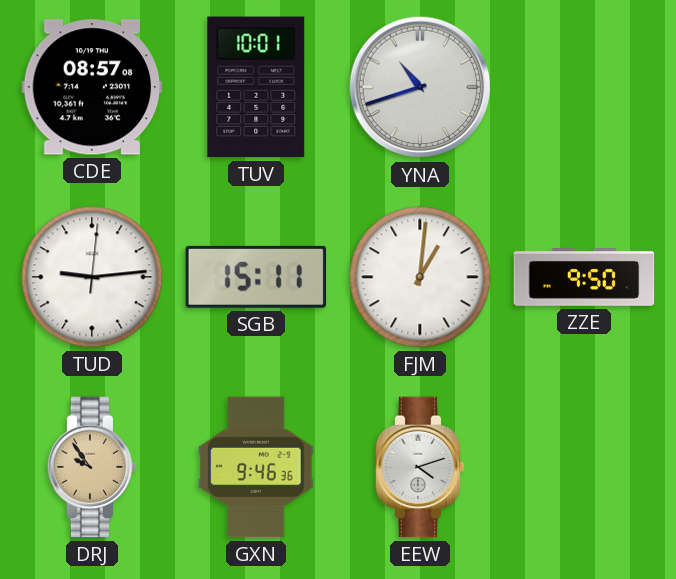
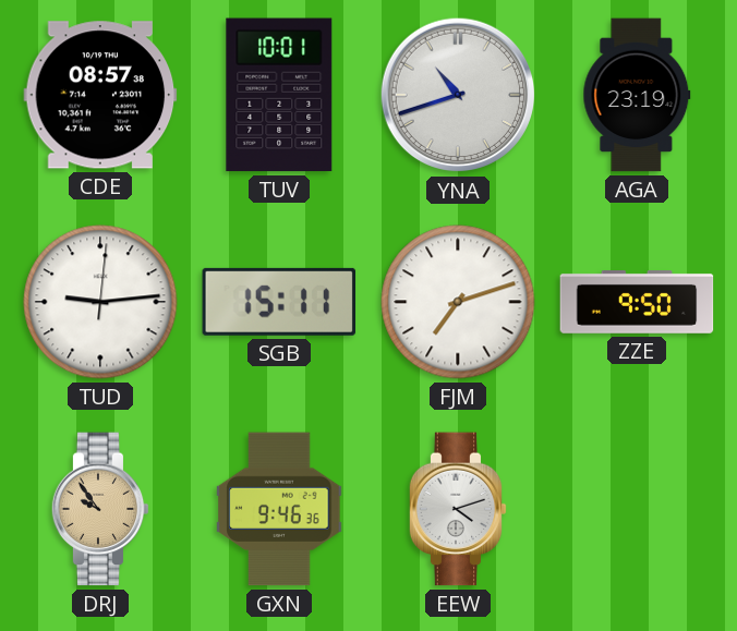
CDE: 08:57:08 -> 08:57:38
AGA: none -> 23:19
FJM: 1:01 -> 7:12
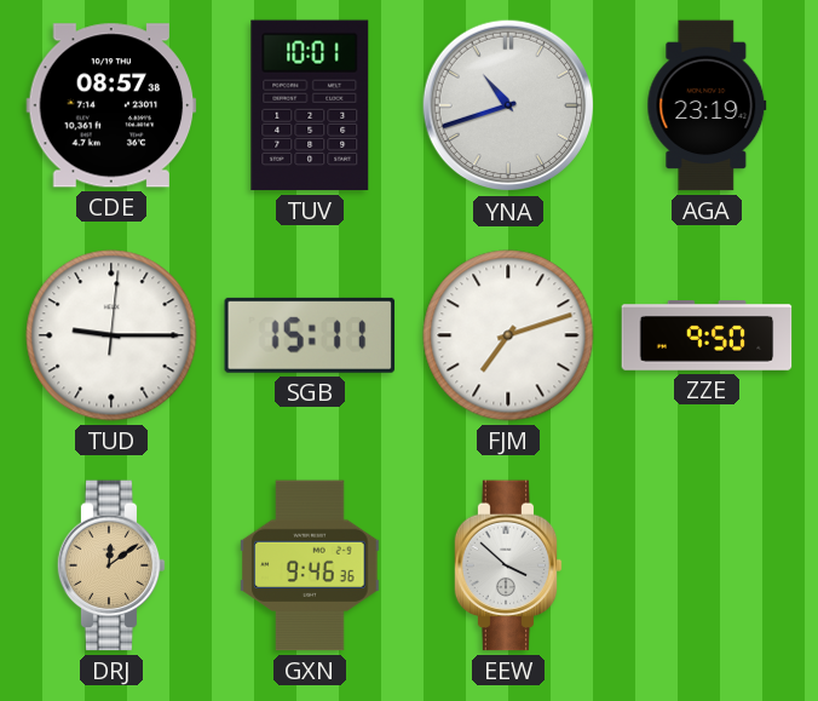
TUD: 9:14 -> 9:15
DRJ: 9:54 -> 12:09
EEW: 4:12 -> 3:52
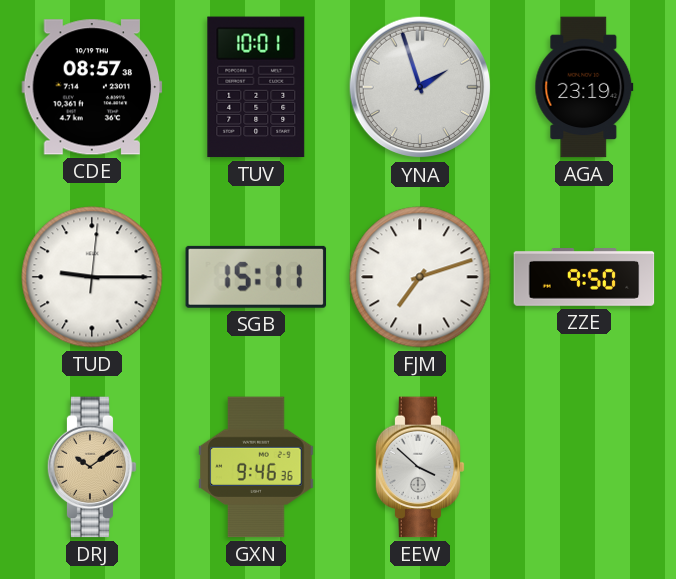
YNA: 10:42 -> 1:57
DRJ: 12:09 -> 10:09
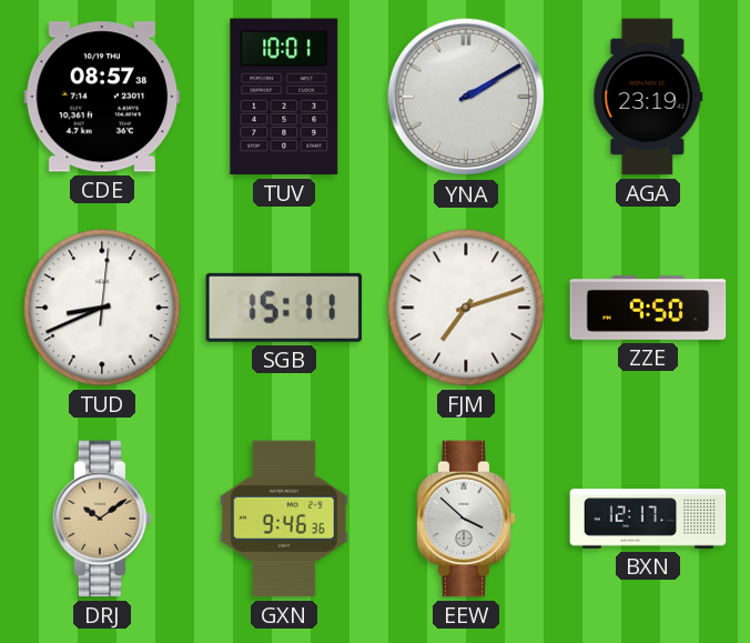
YNA: 1:57 -> 2:10
TUD: 9:15 -> 8:41
BXN: none -> 12:17
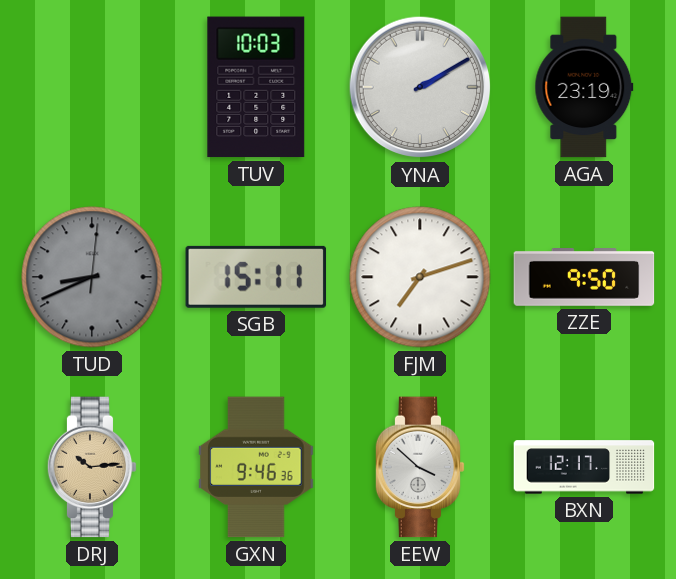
CDE: 08:57 -> none
TUV: 10:01 -> 10:03
TUD dial: white -> grey
DRJ: 10:09 -> 10:14
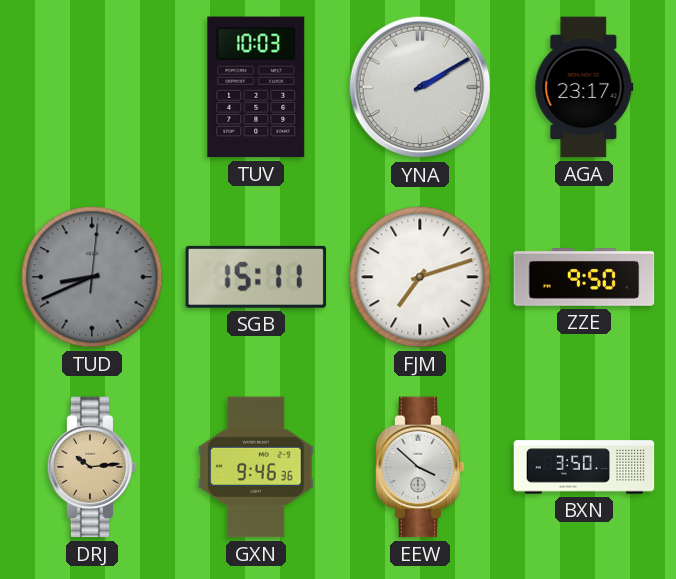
AGA: 23:19 -> 23:17
BXN: 12:17 -> 3:50
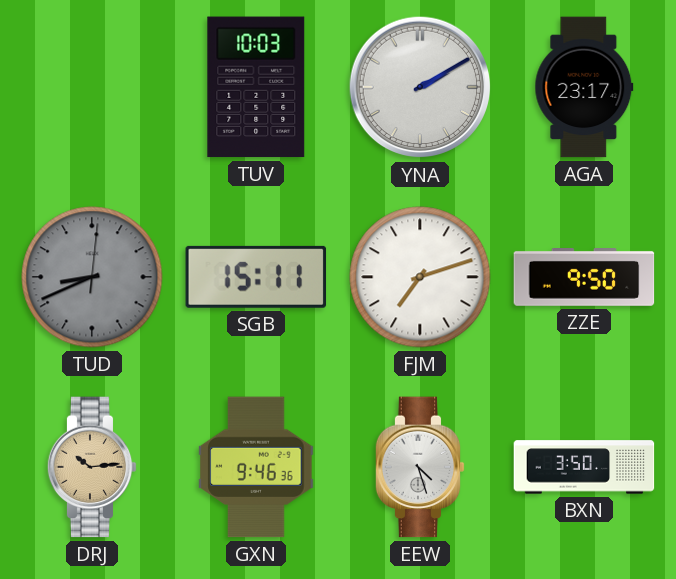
EEW: 3:52 -> 4:27
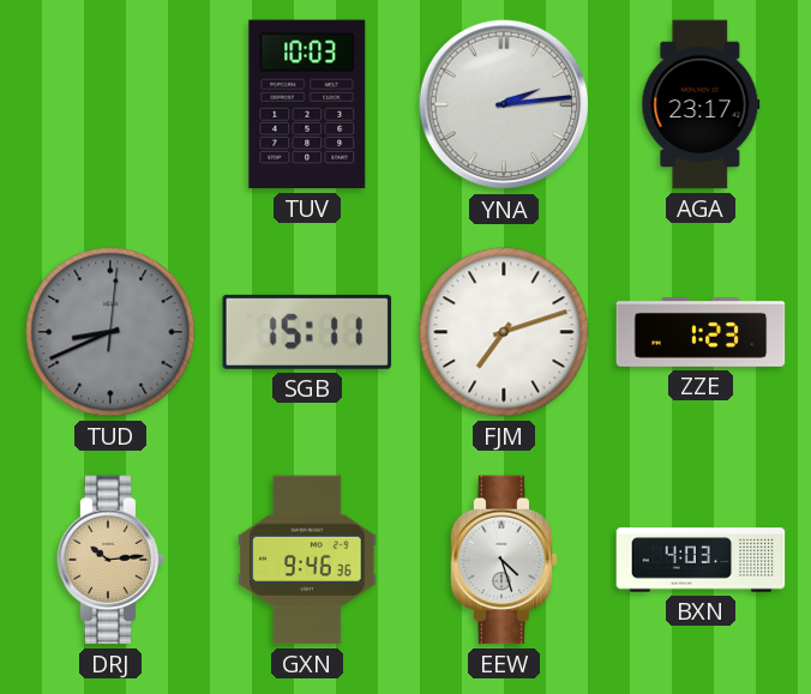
YNA: 2:10 -> 2:14
ZZE: 9:50 -> 1:23
BXN: 3:50 -> 4:03
